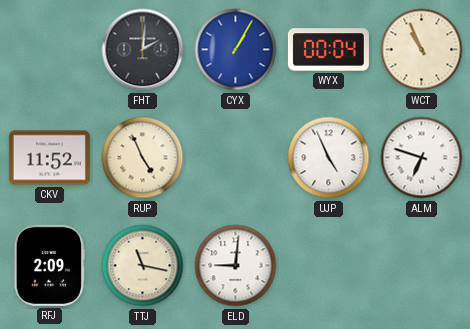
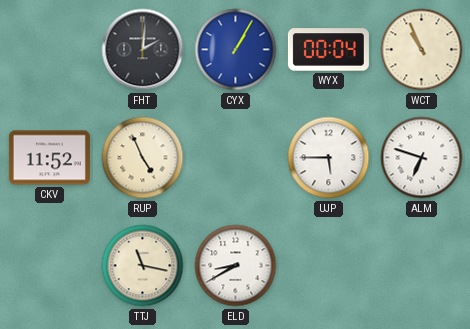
UJP: 4:56 -> 5:45
RFJ: 2:09 -> none
ELD: 9:01 -> 8:40
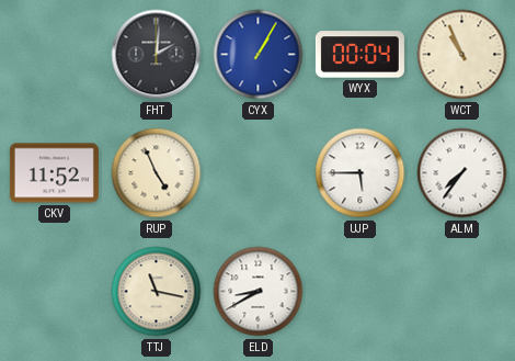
ALM: 6:48 -> 7:36
